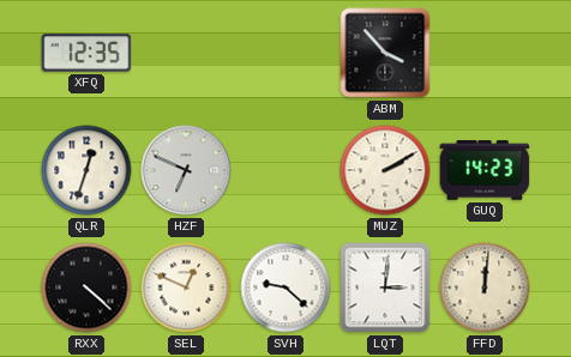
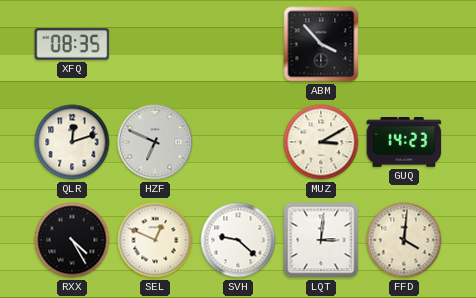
XFQ: 12:35 -> 08:35
QLR: 12:33 -> 12:12
MUZ: 2:10 -> 3:10
RXX: 4:22 -> 4:25
FFD: 12:01 -> 4:01
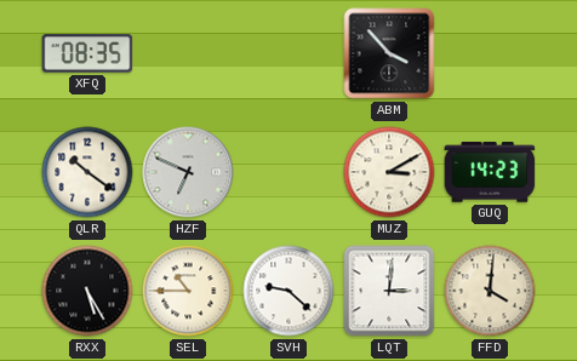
QLR: 12:12 -> 10:21
RXX: 4:25 -> 5:25
SEL: 12:49 -> 10:45
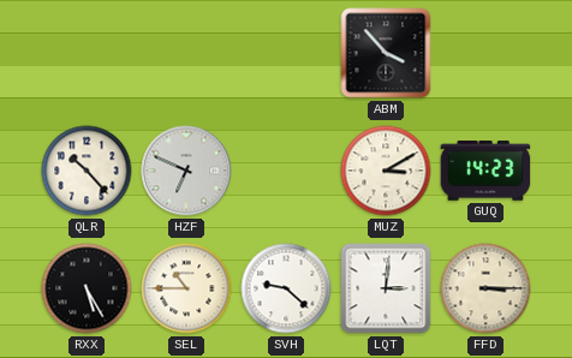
XFQ: 08:35 -> none
QLR: 10:21 -> 10:23
FFD: 4:01 -> 3:15
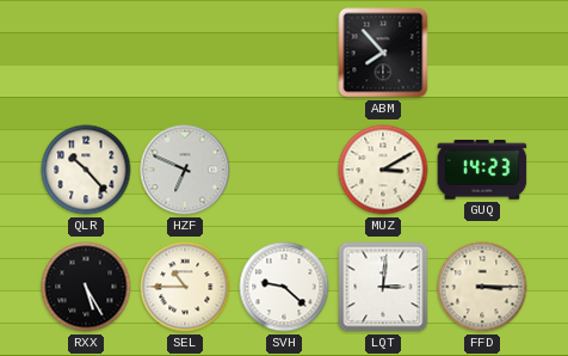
ABM: 3:53 -> 7:53
